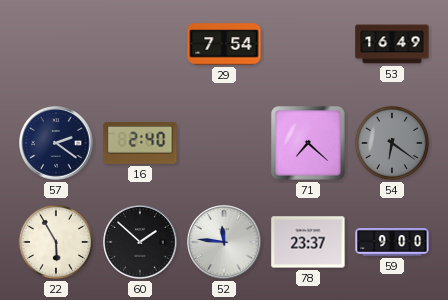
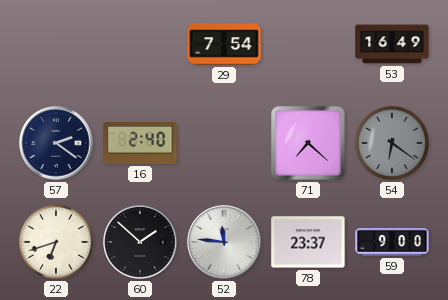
22: 5:55 -> 6:42
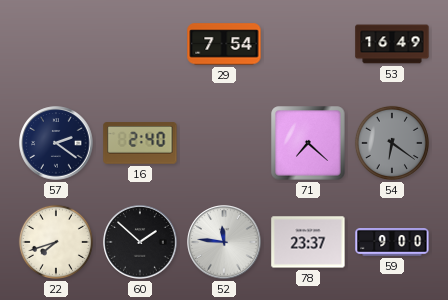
22: 6:42 -> 7:42
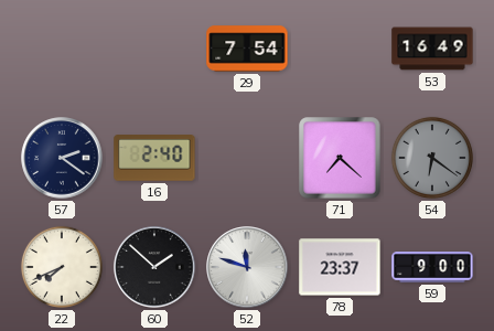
22: 7:42 -> 7:41
52: 11:46 -> 11:48
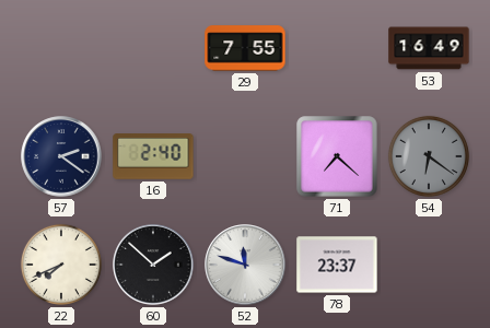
29: 7:54 -> 7:55
59: 9:00 -> none
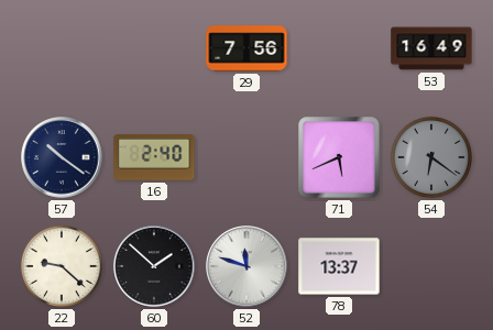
29: 7:55 -> 7:56
57: 2:21 -> 10:21
71: 7:22 -> 5:41
22: 7:41 -> 9:22
78: 23:37 -> 13:37
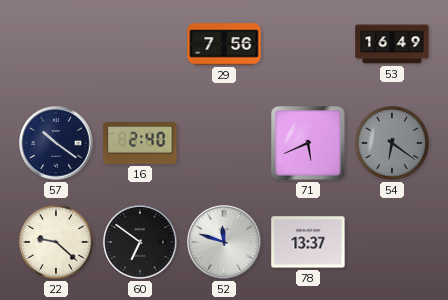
60: 1:52 -> 6:51
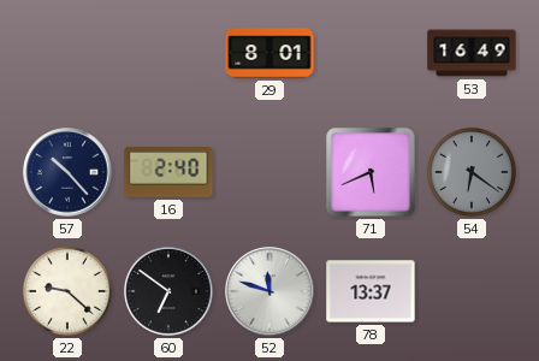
29: 7:56 -> 8:01
57: 10:21 -> 10:23
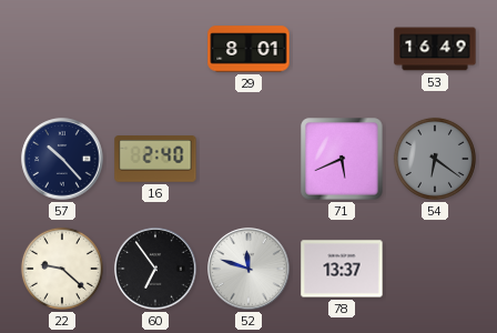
60: 6:51 -> 6:54
